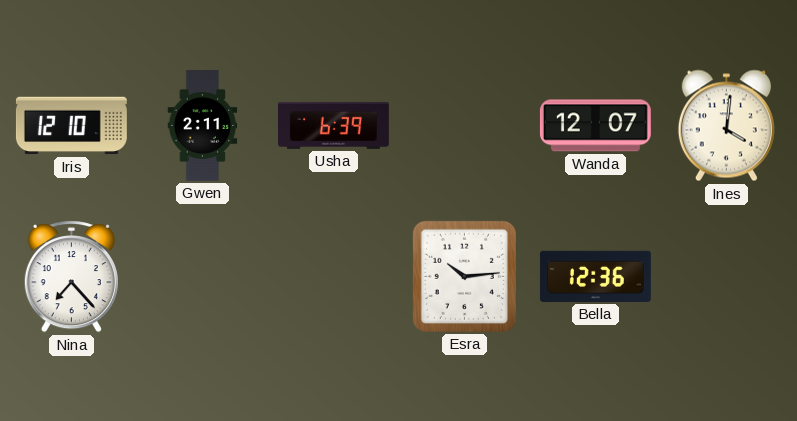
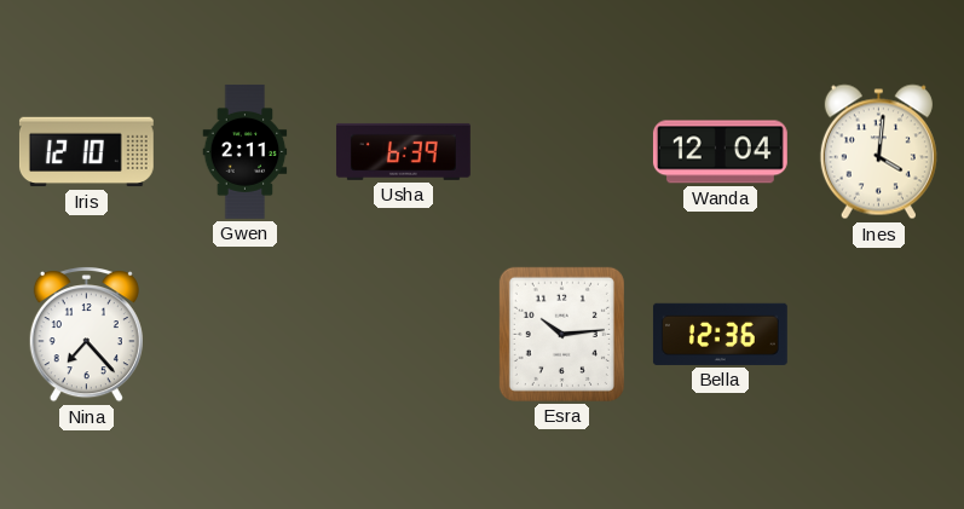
Wanda: 12:07 -> 12:04
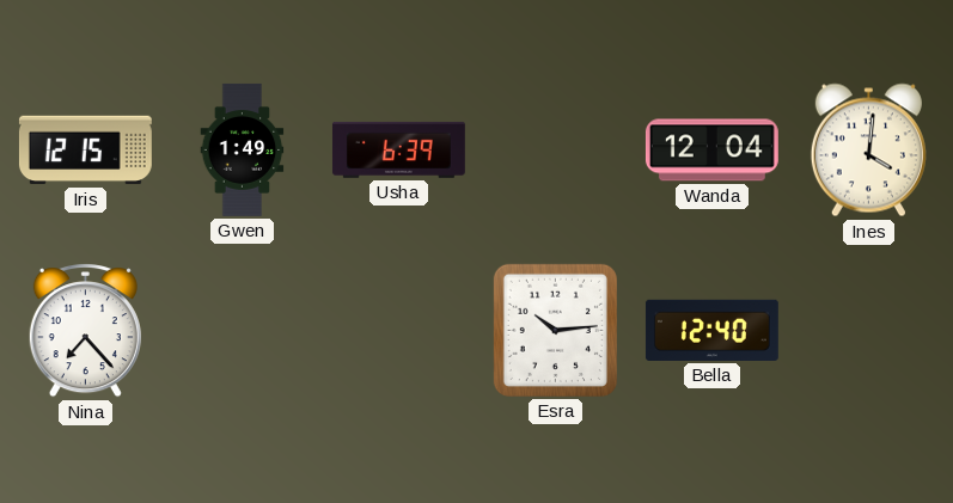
Iris: 12:10 -> 12:15
Gwen: 2:11 -> 1:49
Bella: 12:36 -> 12:40
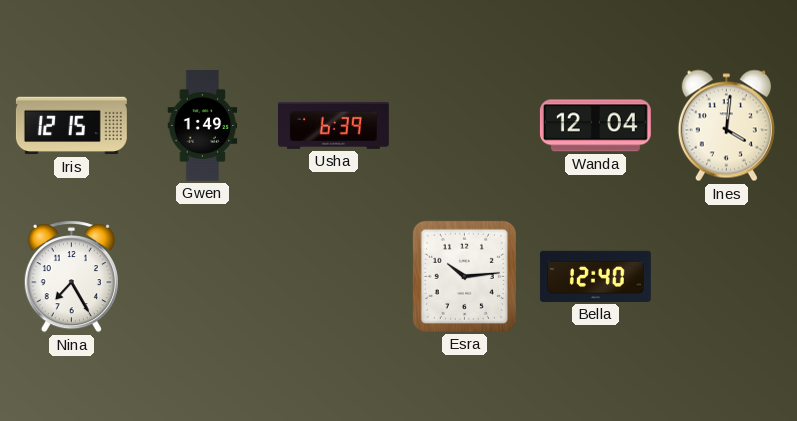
Nina: 7:23 -> 7:25
